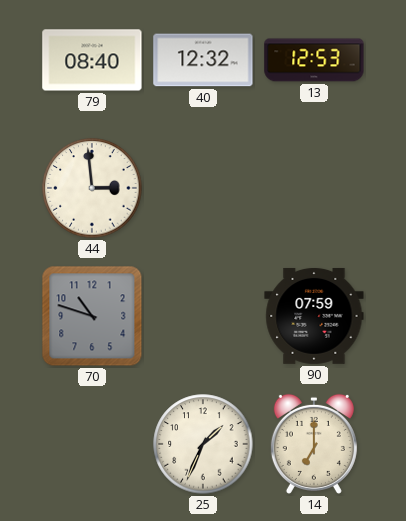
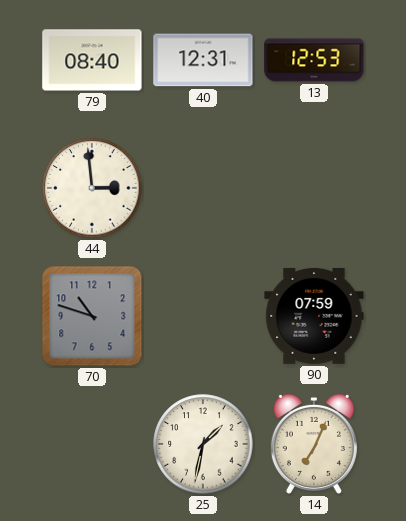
40: 12:32 -> 12:31
25: 1:34 -> 1:32
14: 7:00 -> 7:04
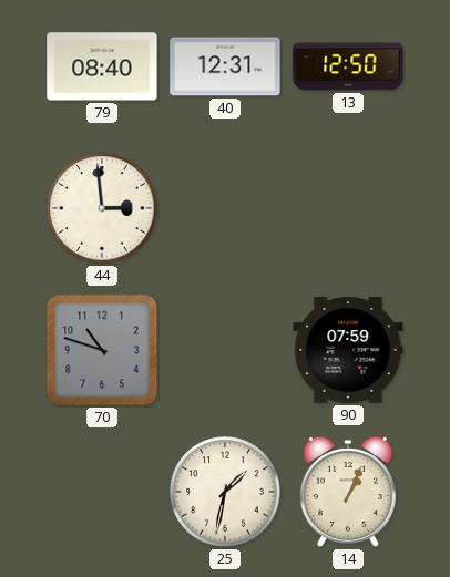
13: 12:53 -> 12:50
14: 7:04 -> 1:04
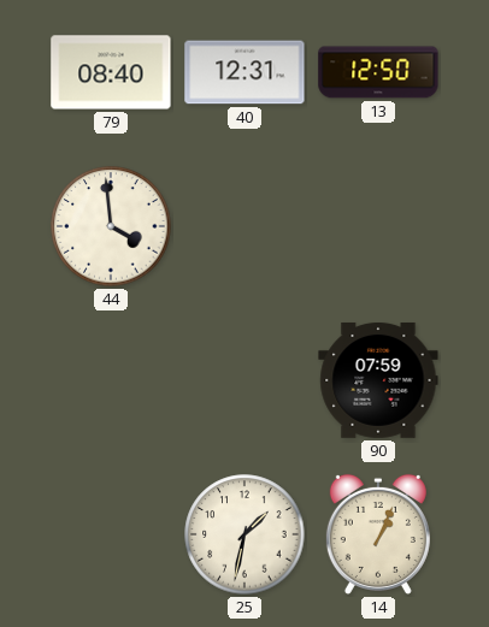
44: 2:59 -> 3:59
70: 10:48 -> none
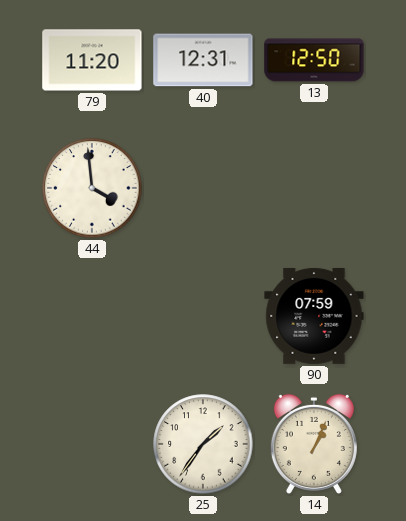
79: 08:40 -> 11:20
25: 1:32 -> 1:36
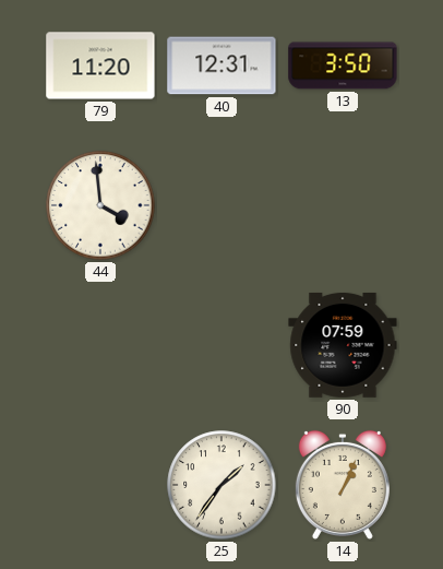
13: 12:50 -> 3:50
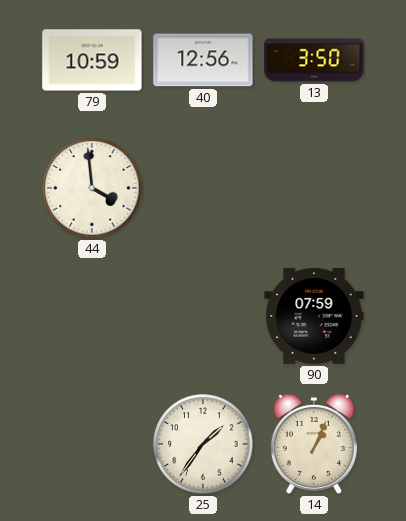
79: 11:20 -> 10:59
40: 12:31 -> 12:56
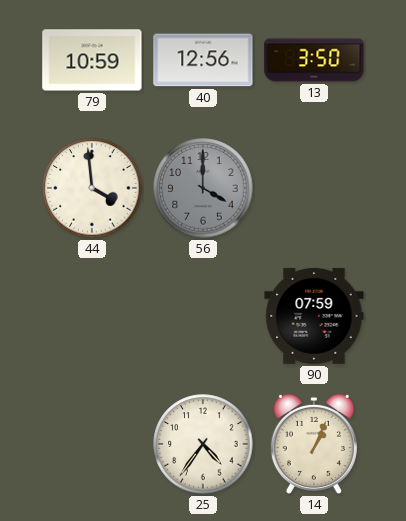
56: none -> 4:00
25: 1:36 -> 4:36
